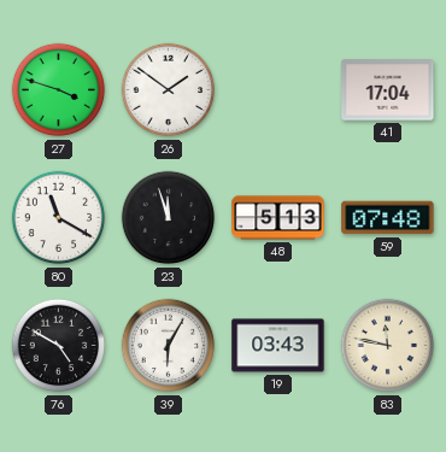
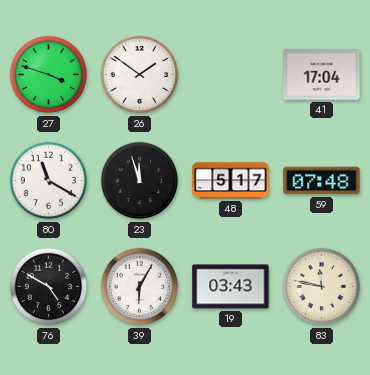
48: 5:13 -> 5:17
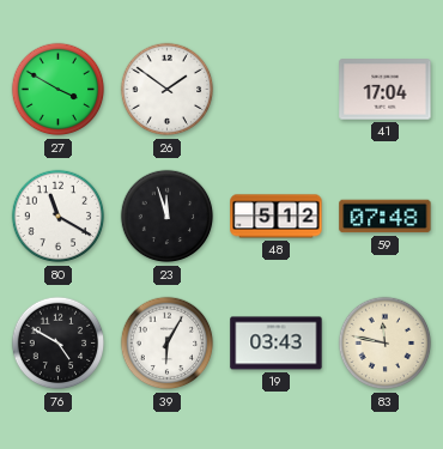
27: 3:48 -> 3:50
48: 5:17 -> 5:12
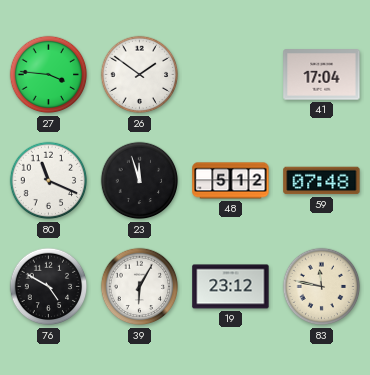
27: 3:50 -> 3:46
80: 11:20 -> 11:19
19: 03:43 -> 23:12
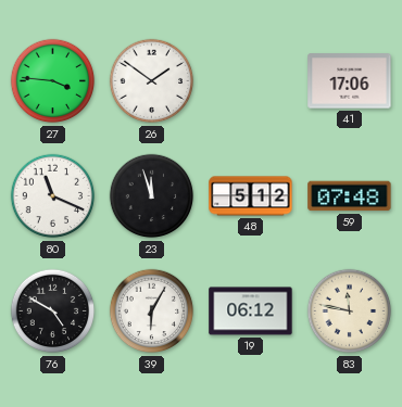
41: 17:04 -> 17:06
19: 23:12 -> 06:12
